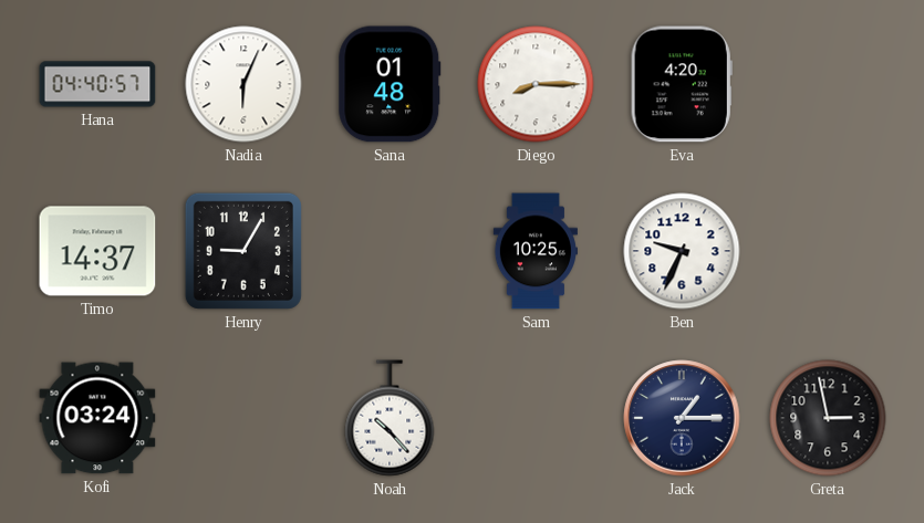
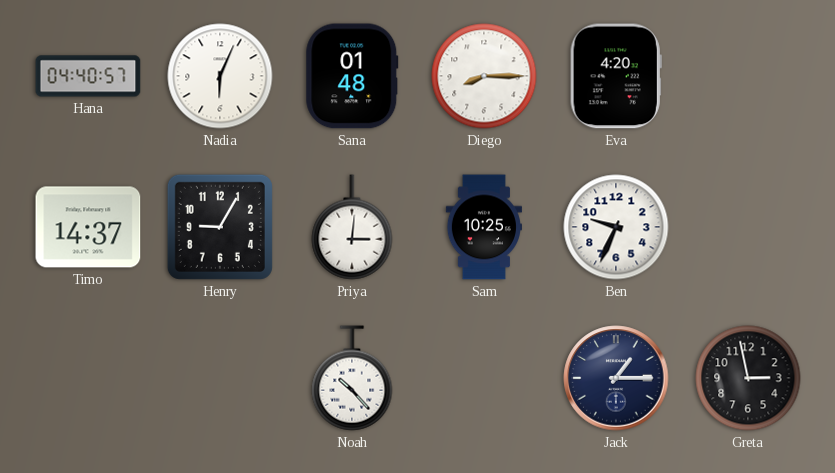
Priya: none -> 3:01
Kofi: 03:24 -> none
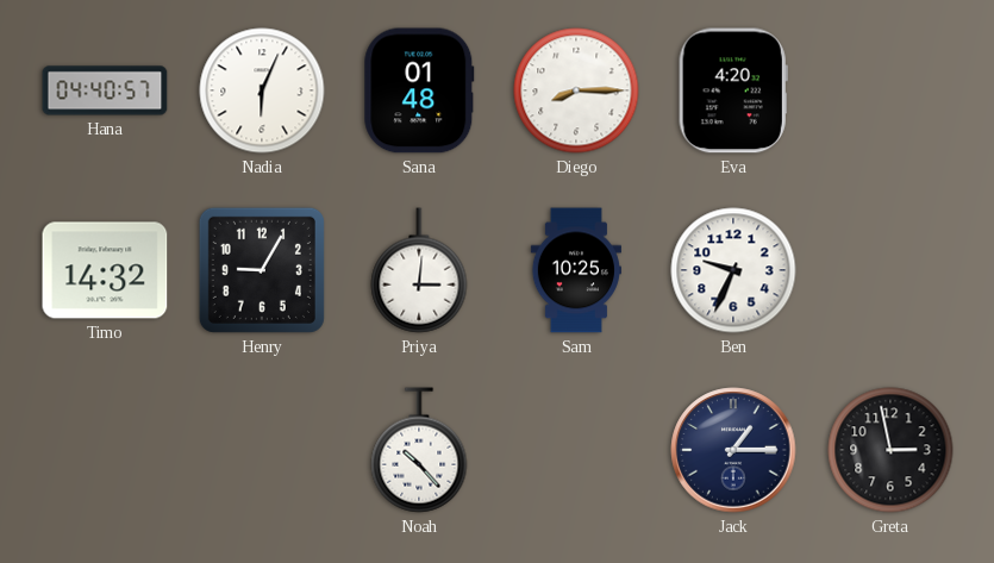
Timo: 14:37 -> 14:32
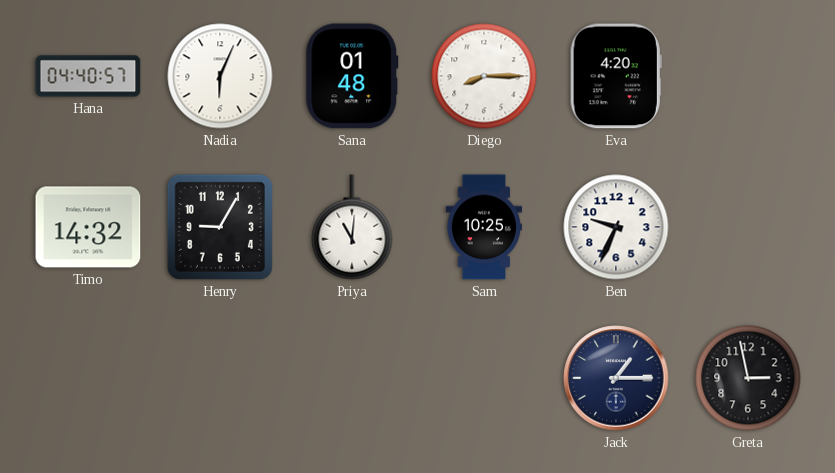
Priya: 3:01 -> 11:01
Noah: 10:23 -> none
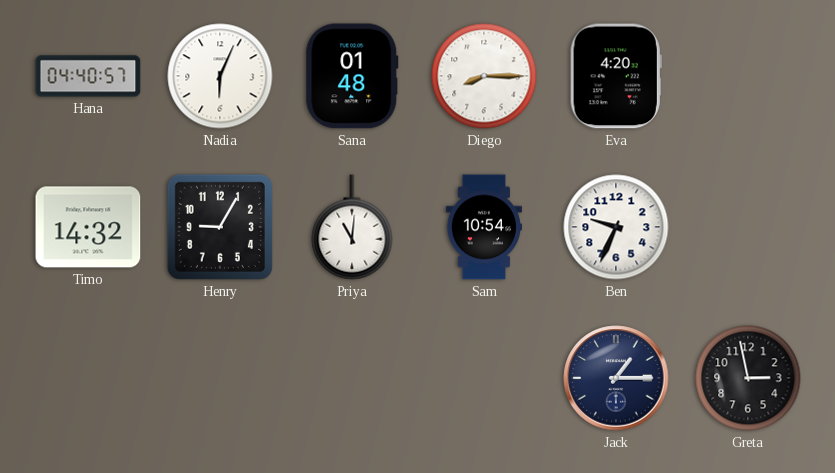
Sam: 10:25 -> 10:54
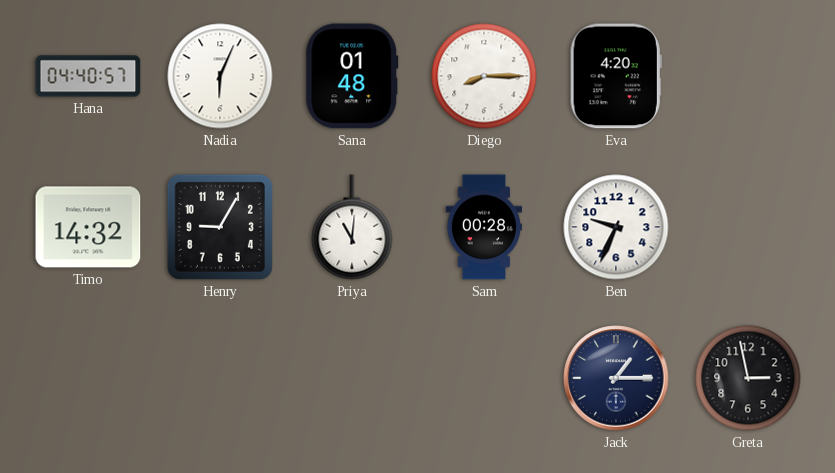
Sam: 10:54 -> 00:28
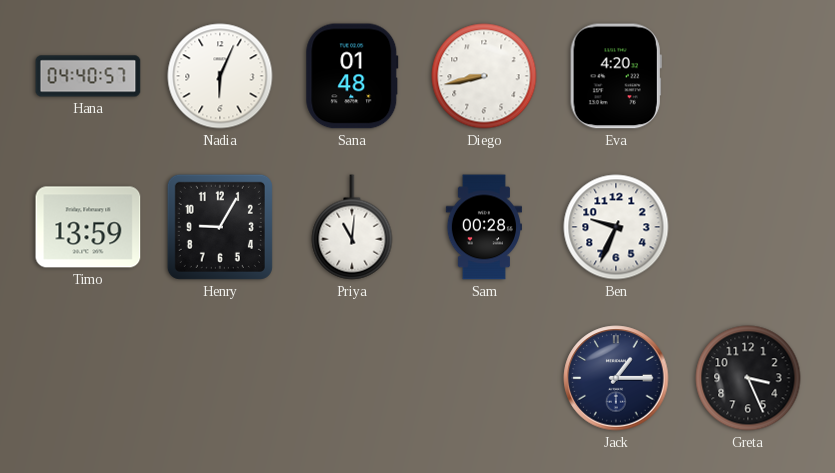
Diego: 8:15 -> 8:43
Timo: 14:32 -> 13:59
Greta: 2:58 -> 3:26
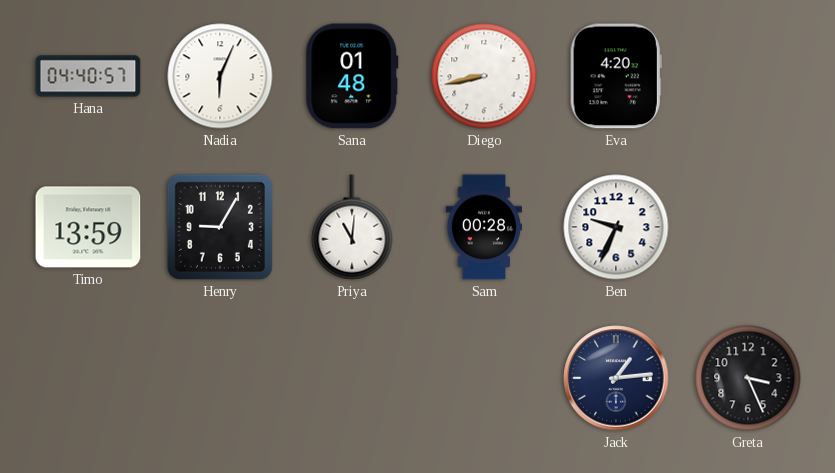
Jack: 1:15 -> 1:14
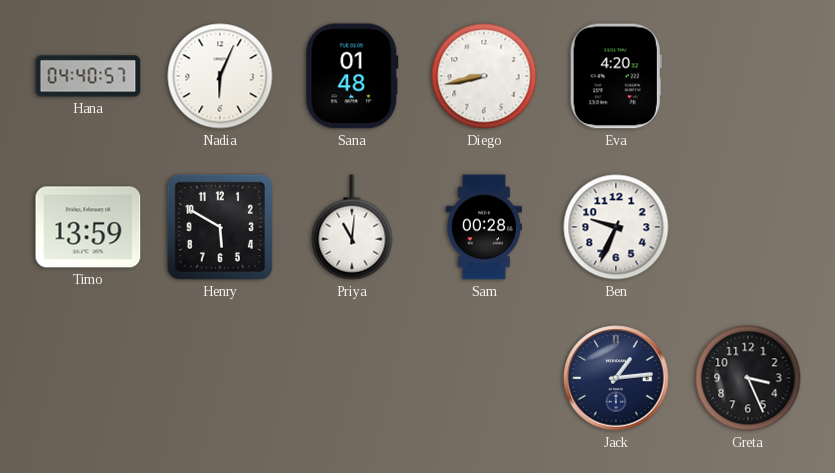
Henry: 9:05 -> 5:50
